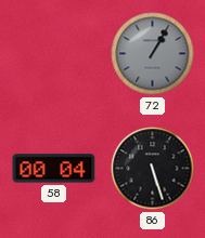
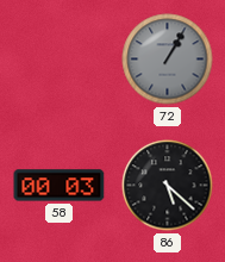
58: 00:04 -> 00:03
86: 5:27 -> 5:22
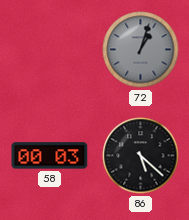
72: 1:05 -> 1:03
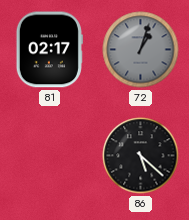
81: none -> 02:17
58: 00:03 -> none
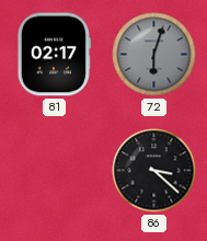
72: 1:03 -> 6:03
86: 5:22 -> 3:22
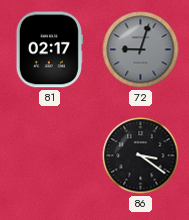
72: 6:03 -> 9:03
86: 3:22 -> 3:21
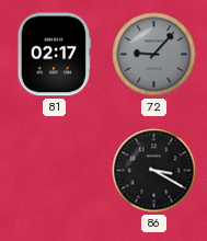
72: 9:03 -> 9:07
86: 3:21 -> 3:20
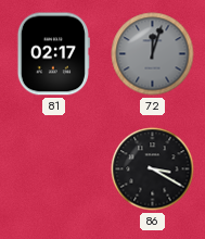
72: 9:07 -> 12:03
